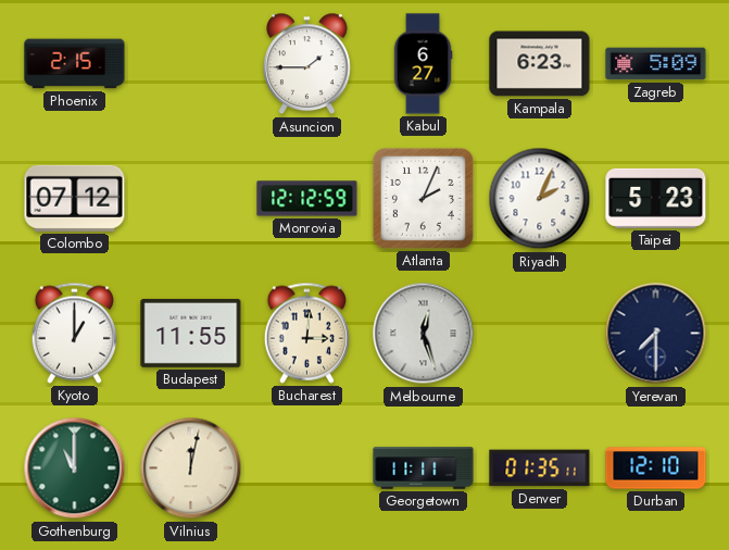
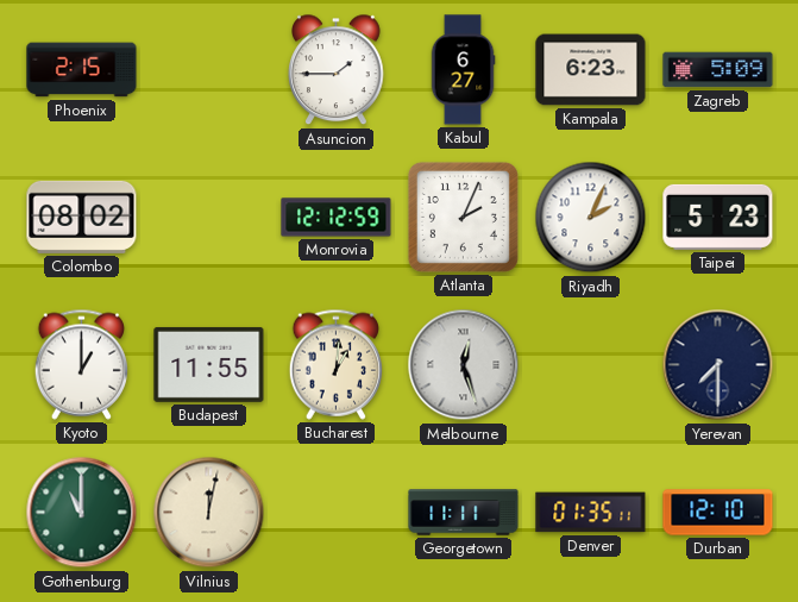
Colombo: 07:12 -> 08:02
Bucharest: 3:01 -> 1:01
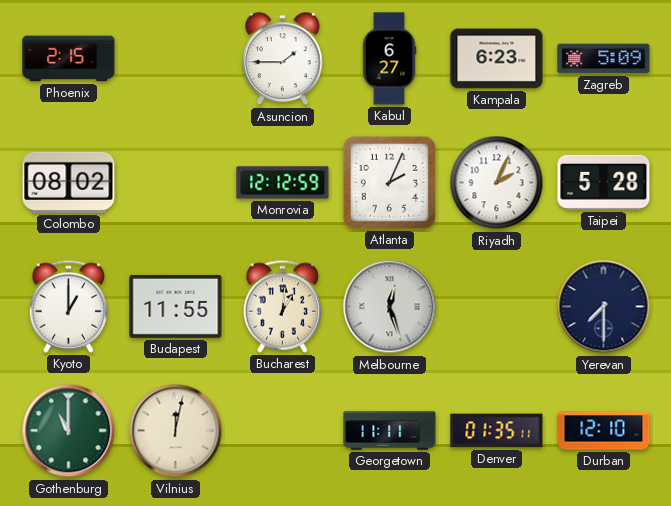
Taipei: 5:23 -> 5:28
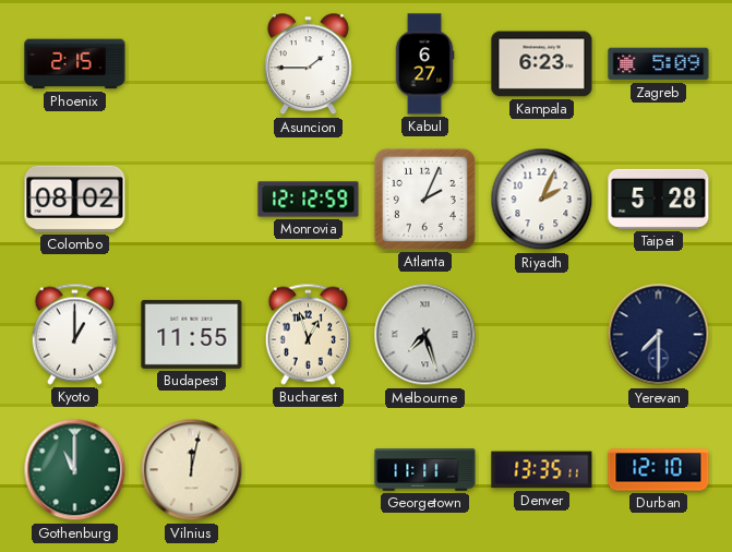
Bucharest: 1:01 -> 12:57
Melbourne: 12:27 -> 7:27
Denver: 01:35 -> 13:35
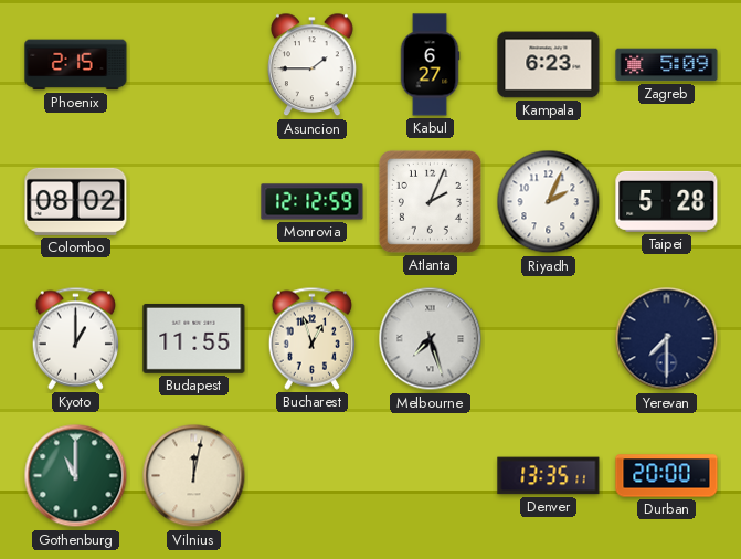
Georgetown: 11:11 -> none
Durban: 12:10 -> 20:00
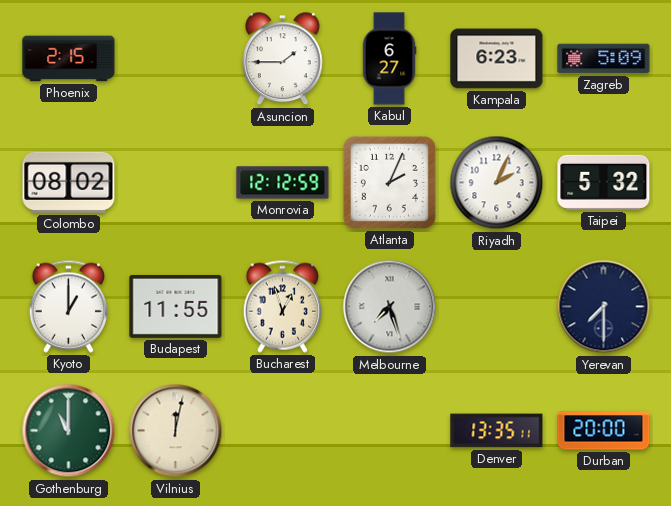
Taipei: 5:28 -> 5:32
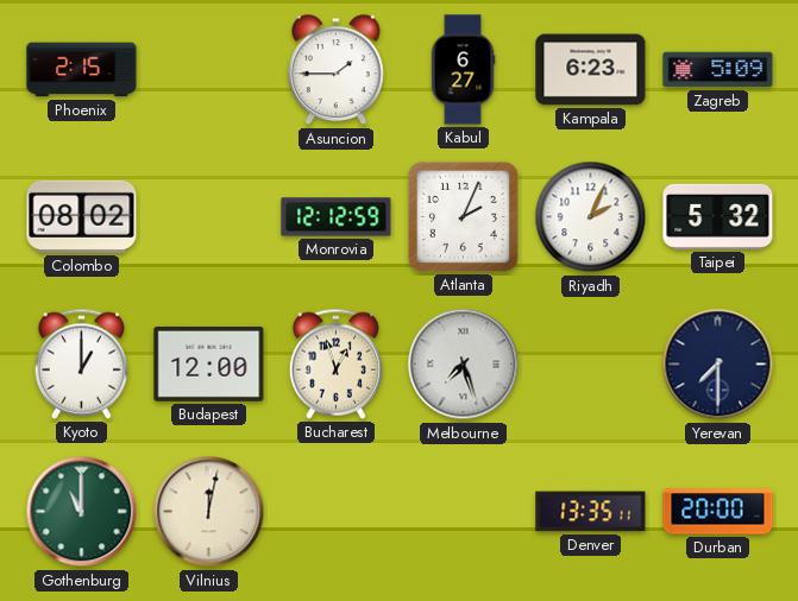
Budapest: 11:55 -> 12:00
